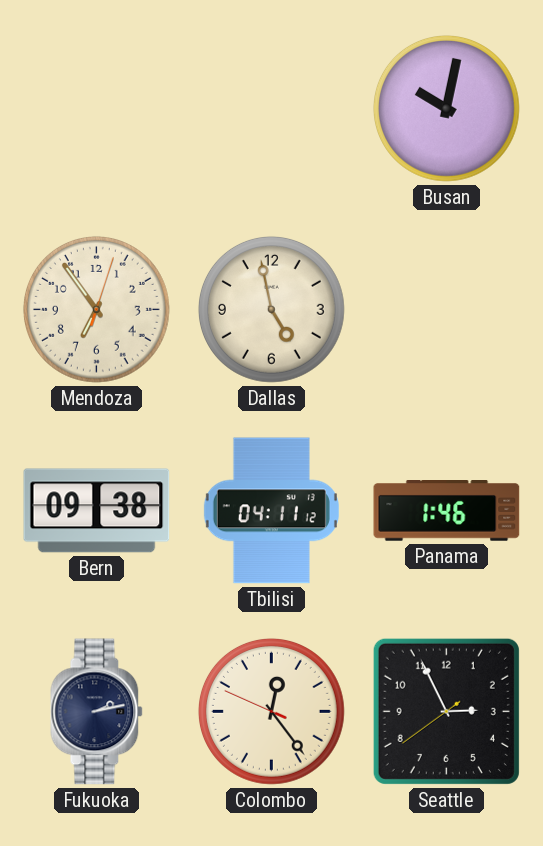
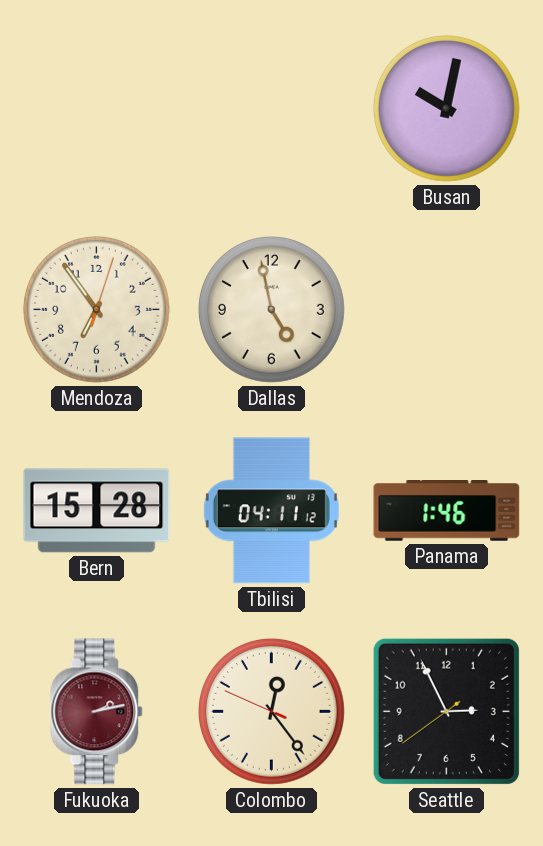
Bern: 09:38 -> 15:28
Fukuoka dial: navy -> burgundy
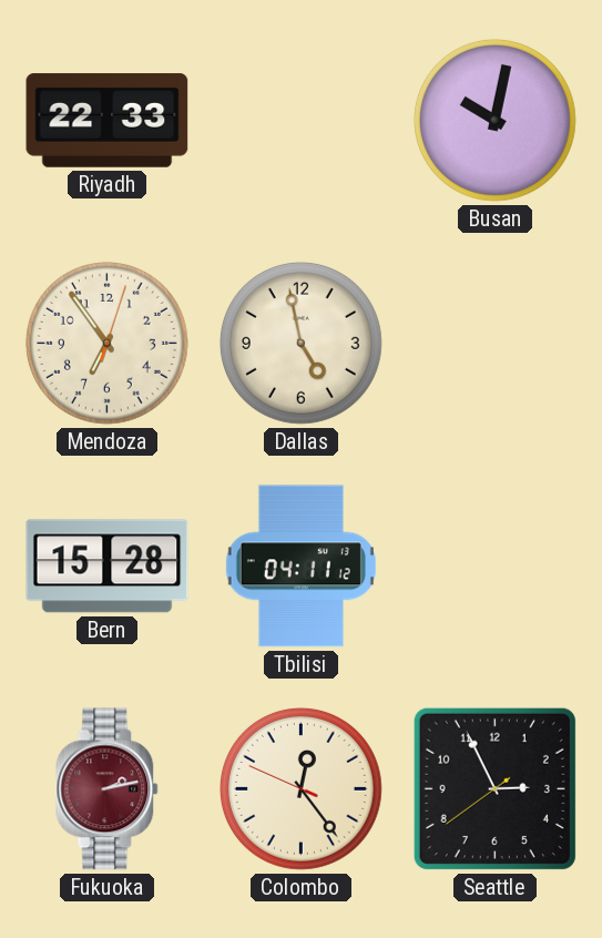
Riyadh: none -> 22:33
Panama: 1:46 -> none
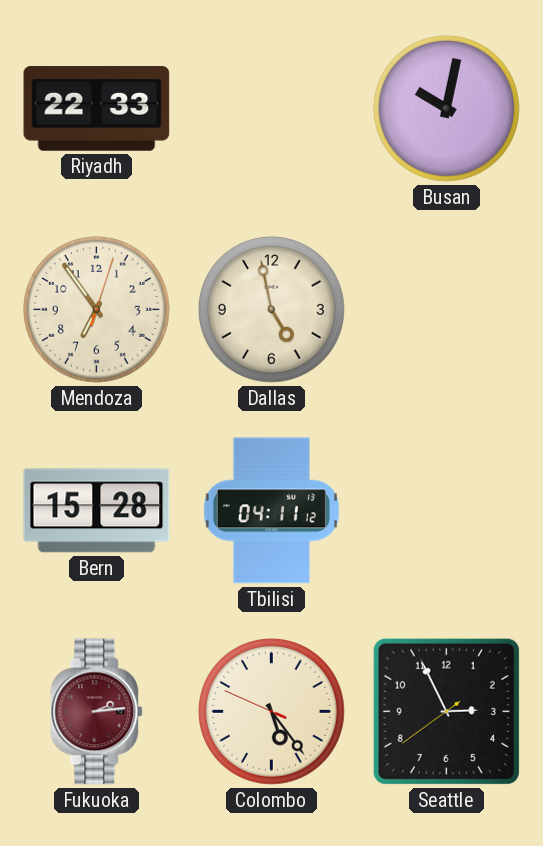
Fukuoka: 2:13 -> 2:14
Colombo: 12:23 -> 5:23
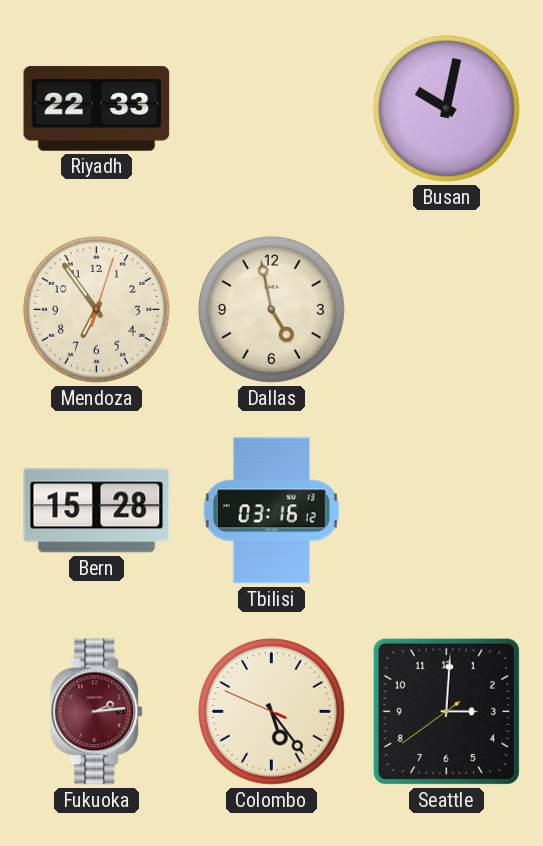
Tbilisi: 04:11 -> 03:16
Seattle: 2:55 -> 3:00
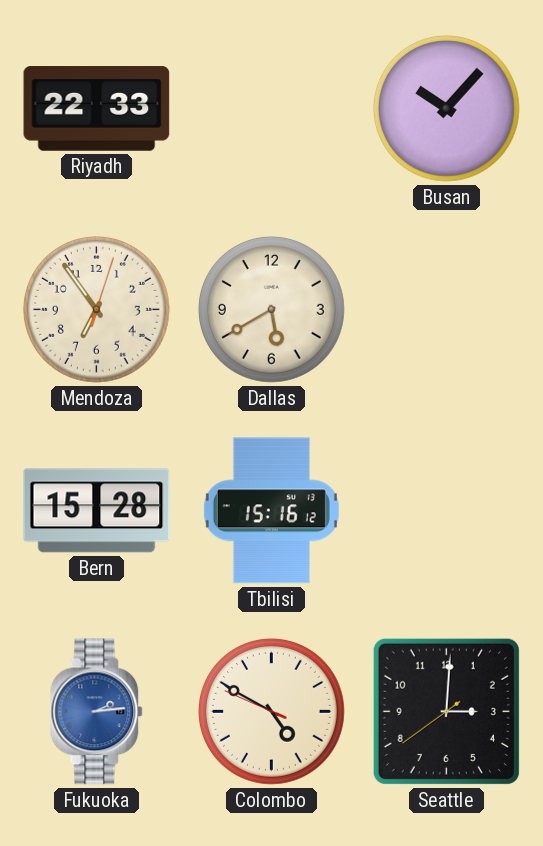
Busan: 10:02 -> 10:07
Dallas: 4:58 -> 5:40
Tbilisi: 03:16 -> 15:16
Fukuoka dial: burgundy -> blue
Colombo: 5:23 -> 4:49
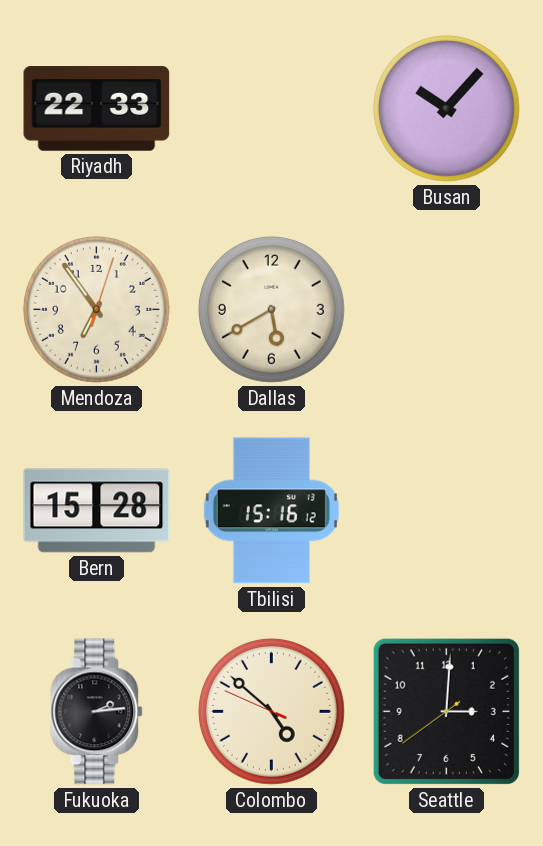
Fukuoka dial: blue -> black
Colombo: 4:49 -> 4:51
